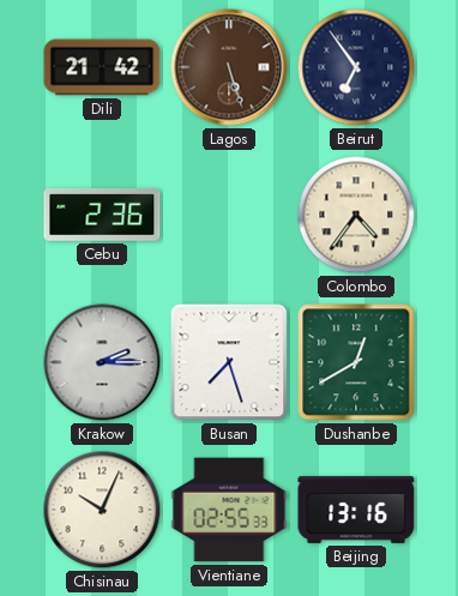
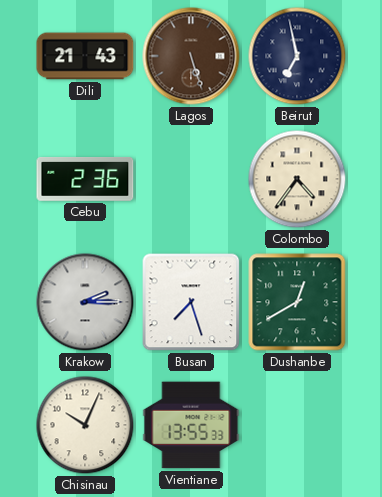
Dili: 21:42 -> 21:43
Beirut: 6:54 -> 6:58
Vientiane: 02:55 -> 13:55
Beijing: 13:16 -> none
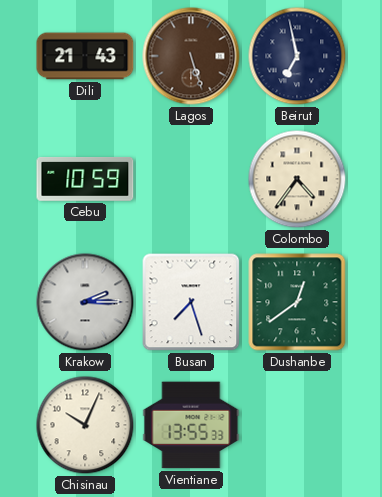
Cebu: 2:36 -> 10:59
Dushanbe: 12:40 -> 12:39
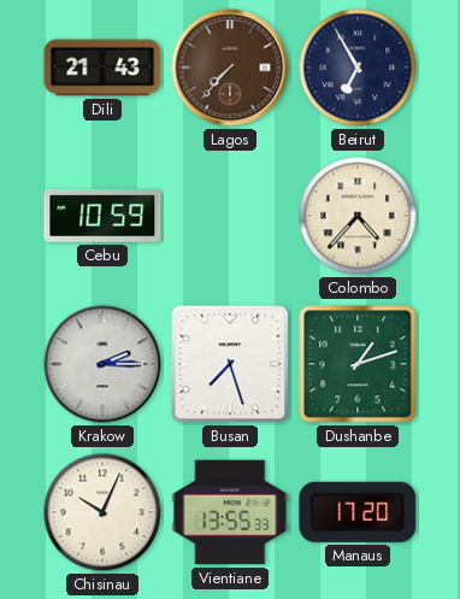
Lagos: 5:27 -> 7:37
Beirut: 6:58 -> 6:55
Colombo: 4:36 -> 4:37
Dushanbe: 12:39 -> 1:12
Manaus: none -> 17:20
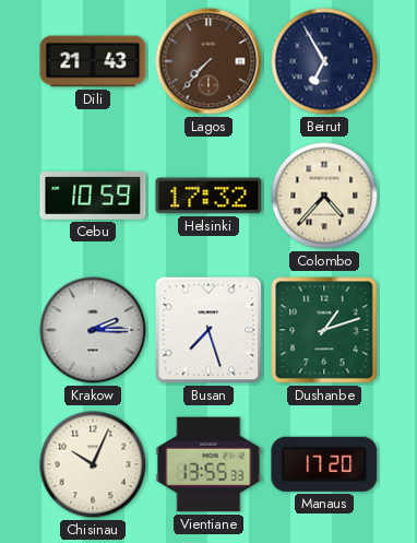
Helsinki: none -> 17:32
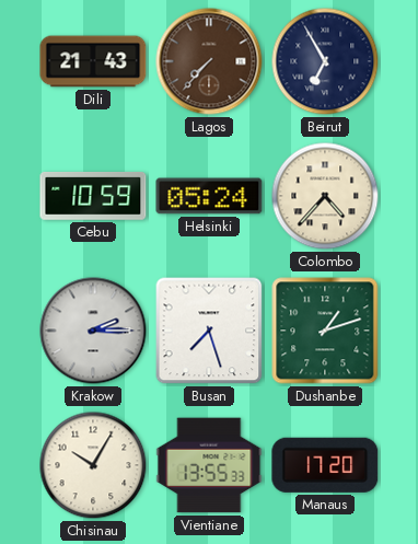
Helsinki: 17:32 -> 05:24
Chisinau: 10:04 -> 10:05
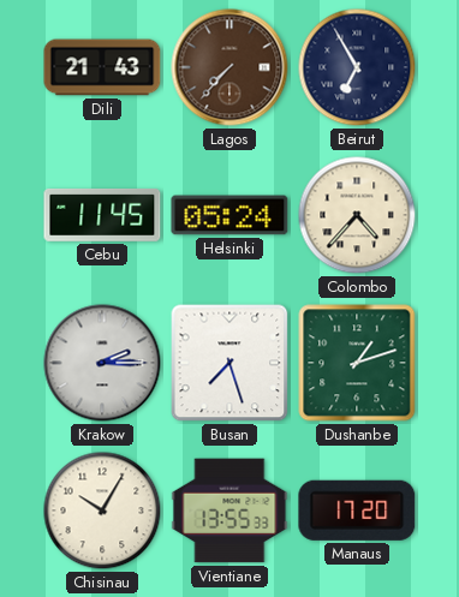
Cebu: 10:59 -> 11:45
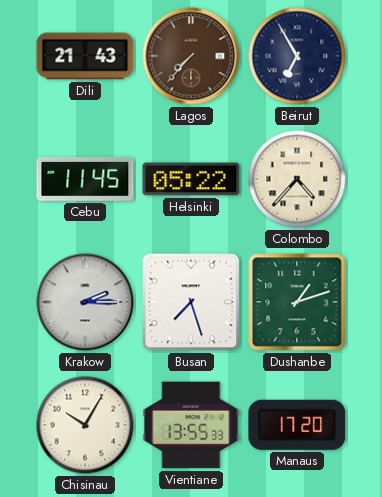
Helsinki: 05:24 -> 05:22
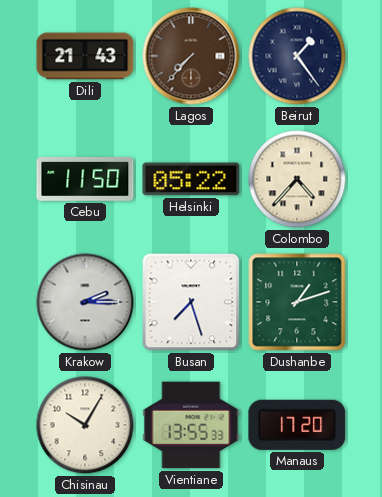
Beirut: 6:55 -> 1:24
Cebu: 11:45 -> 11:50
